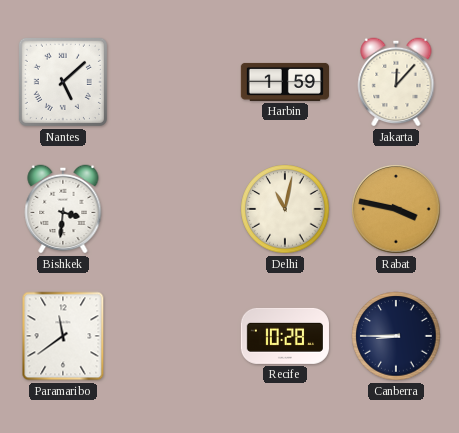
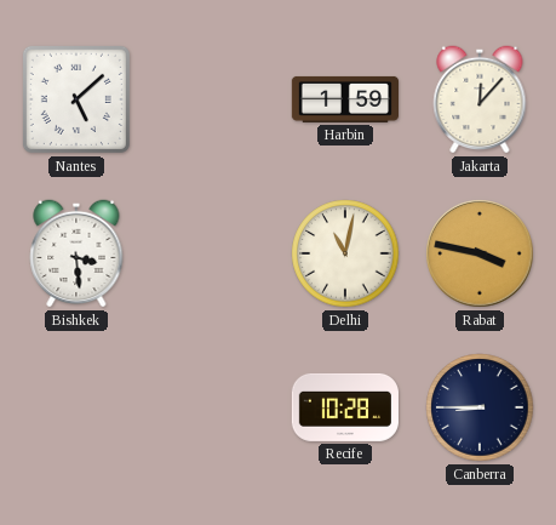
Bishkek: 3:31 -> 3:29
Paramaribo: 11:39 -> none
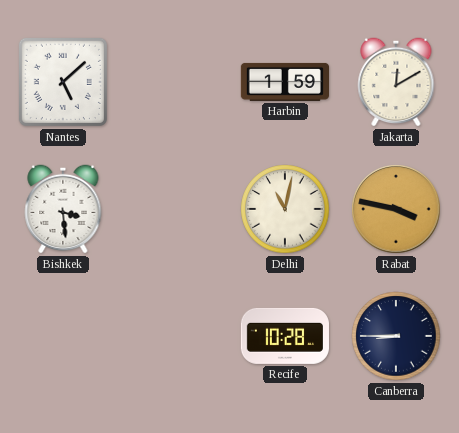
Jakarta: 12:07 -> 12:10
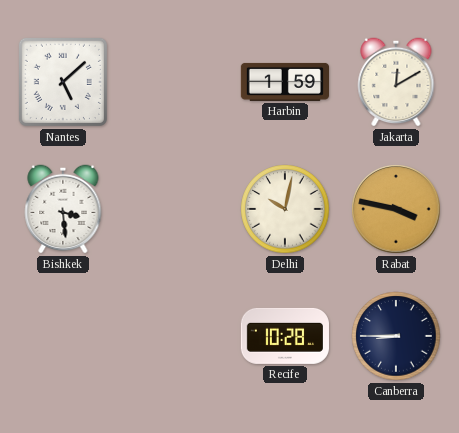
Delhi: 11:02 -> 10:02
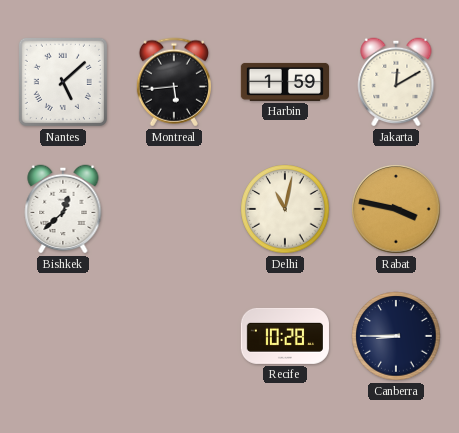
Montreal: none -> 5:44
Bishkek: 3:29 -> 12:38
Delhi: 10:02 -> 11:02
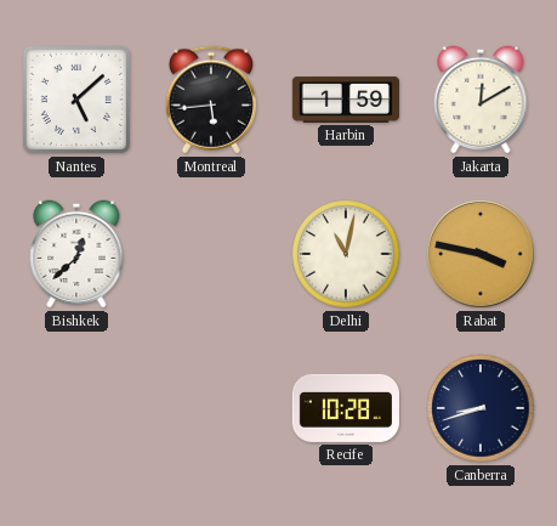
Canberra: 8:45 -> 8:42
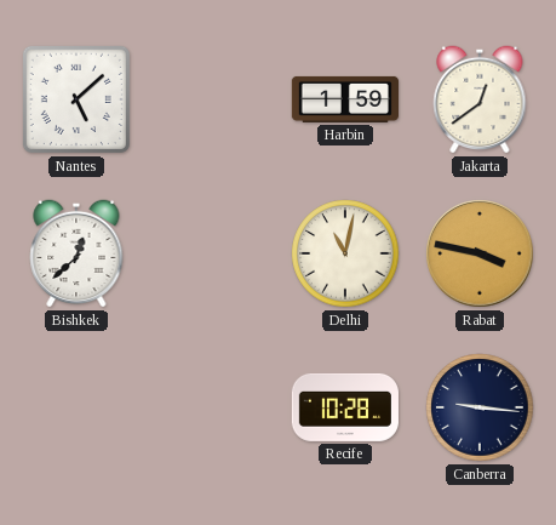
Montreal: 5:44 -> none
Jakarta: 12:10 -> 12:39
Canberra: 8:42 -> 9:16
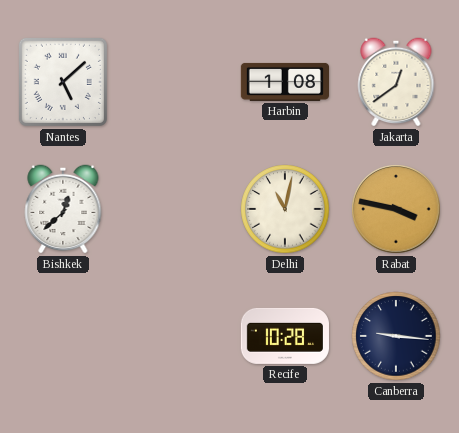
Harbin: 1:59 -> 1:08
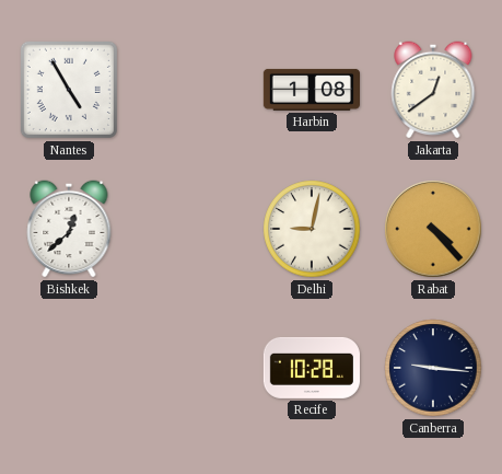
Nantes: 5:08 -> 4:55
Delhi: 11:02 -> 9:02
Rabat: 3:47 -> 4:23
